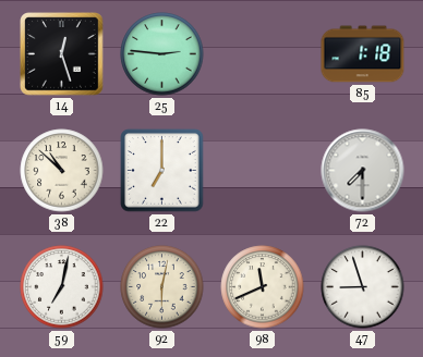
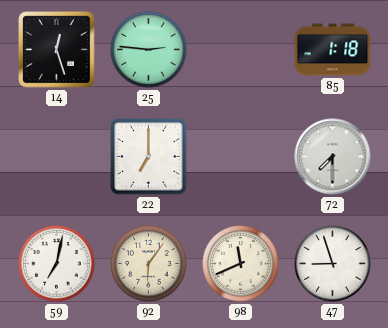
38: 10:52 -> none
92: 6:02 -> 6:06
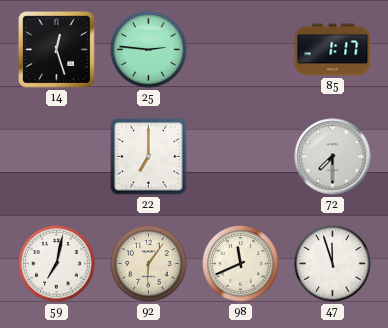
85: 1:18 -> 1:17
47: 8:57 -> 11:57
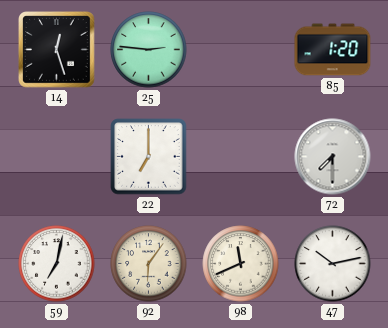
85: 1:17 -> 1:20
47: 11:57 -> 10:13
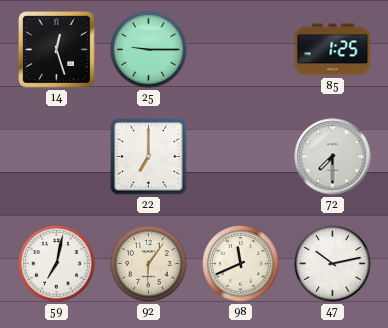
25: 2:46 -> 9:15
85: 1:20 -> 1:25
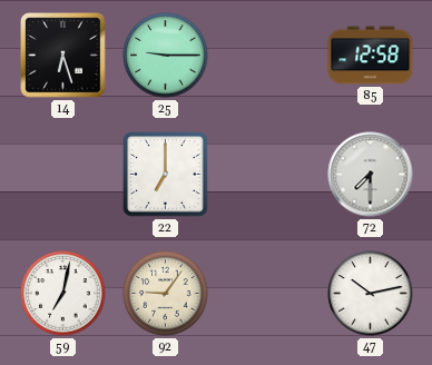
14: 12:27 -> 6:27
85: 1:25 -> 12:58
92: 6:06 -> 9:06
98: 11:41 -> none
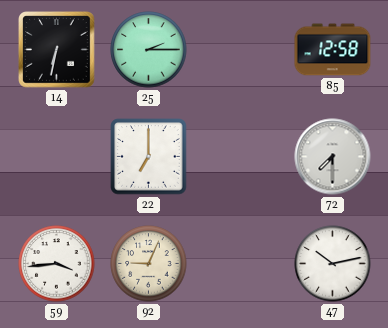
14: 6:27 -> 6:32
25: 9:15 -> 2:15
59: 7:02 -> 3:44
92: 9:06 -> 9:04
